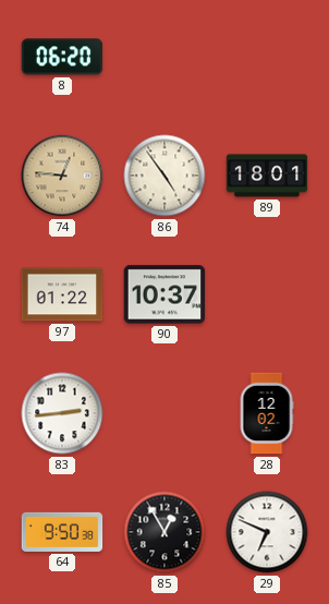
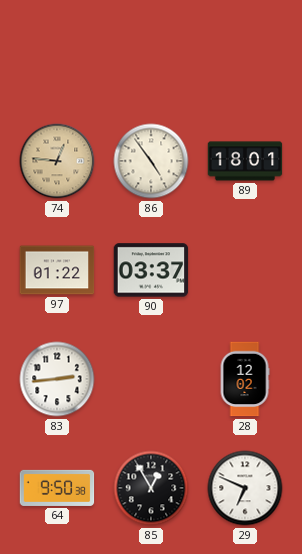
8: 06:20 -> none
90: 10:37 -> 03:37
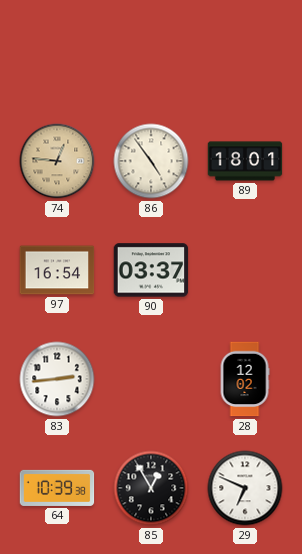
97: 01:22 -> 16:54
64: 9:50 -> 10:39
